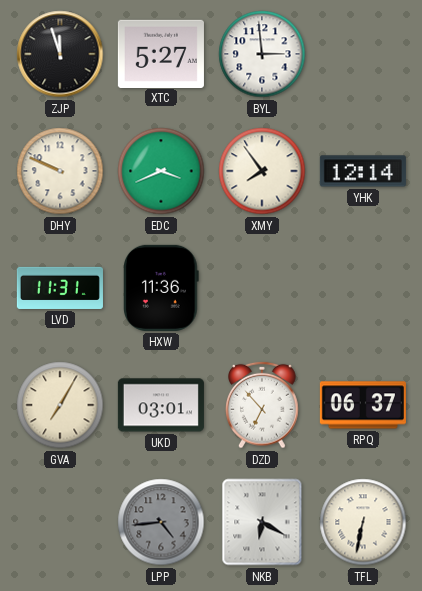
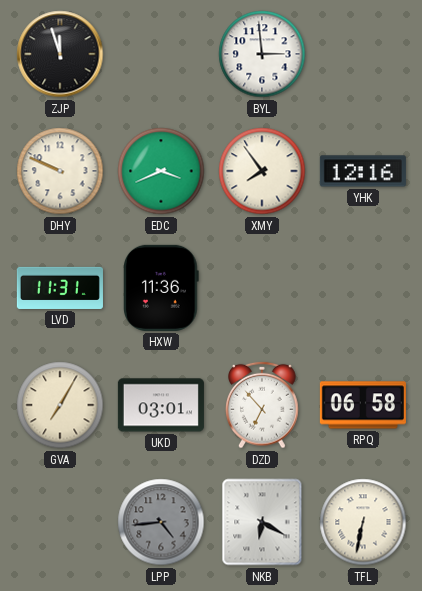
XTC: 5:27 -> none
YHK: 12:14 -> 12:16
RPQ: 06:37 -> 06:58
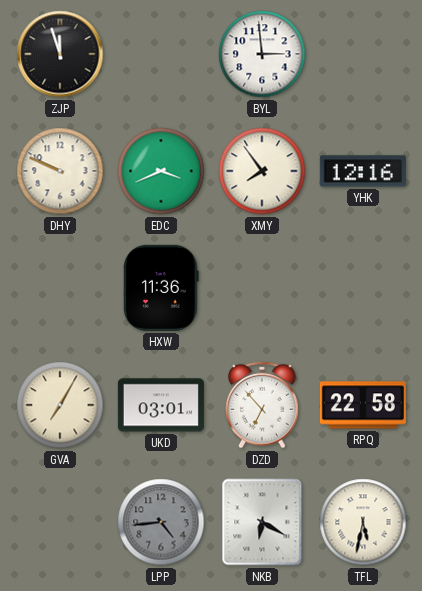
LVD: 11:31 -> none
RPQ: 06:58 -> 22:58
TFL: 6:32 -> 5:32
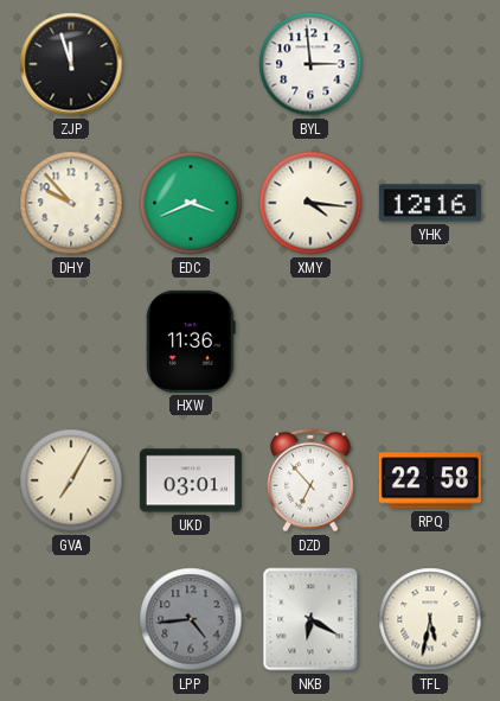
DHY: 9:49 -> 9:53
XMY: 7:54 -> 4:16
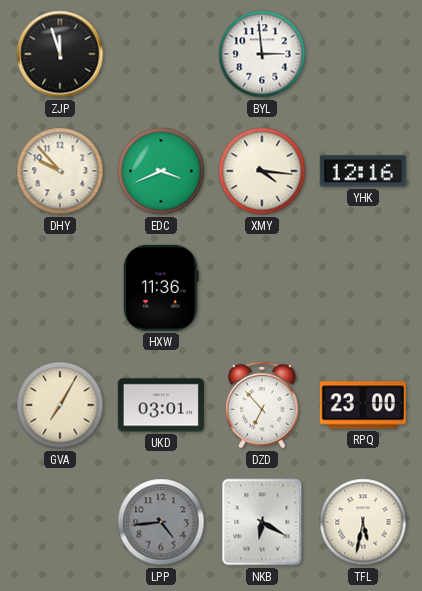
RPQ: 22:58 -> 23:00
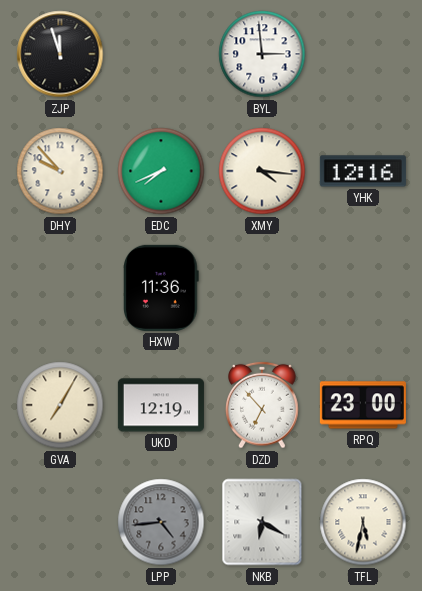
EDC: 3:41 -> 7:41
UKD: 03:01 -> 12:19
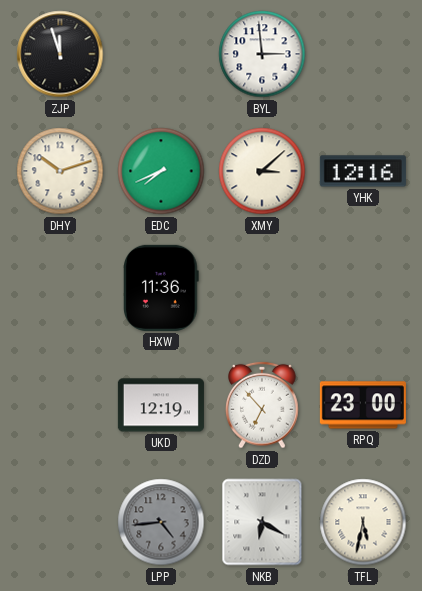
DHY: 9:53 -> 10:12
XMY: 4:16 -> 3:08
GVA: 7:05 -> none
